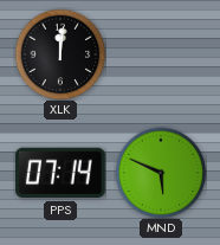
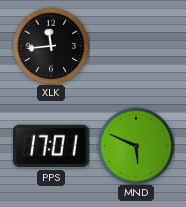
XLK: 12:01 -> 11:44
PPS: 07:14 -> 17:01
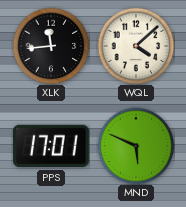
WQL: none -> 4:08
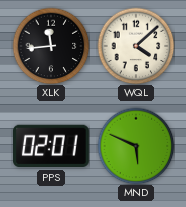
PPS: 17:01 -> 02:01
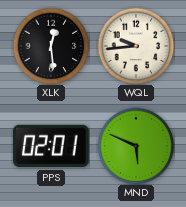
XLK: 11:44 -> 12:29
WQL: 4:08 -> 9:44
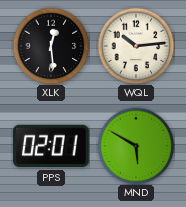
WQL: 9:44 -> 10:14
MND: 5:49 -> 5:50
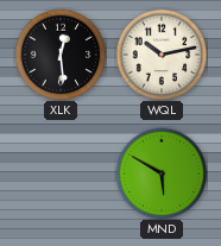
WQL: 10:14 -> 10:13
PPS: 02:01 -> none
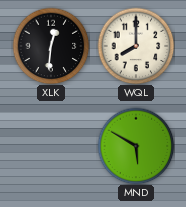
XLK: 12:29 -> 12:31
WQL: 10:13 -> 8:00
